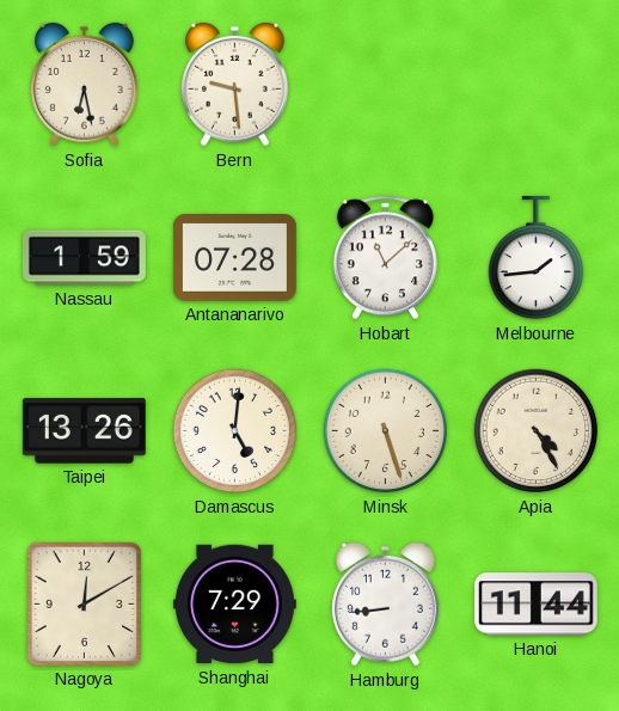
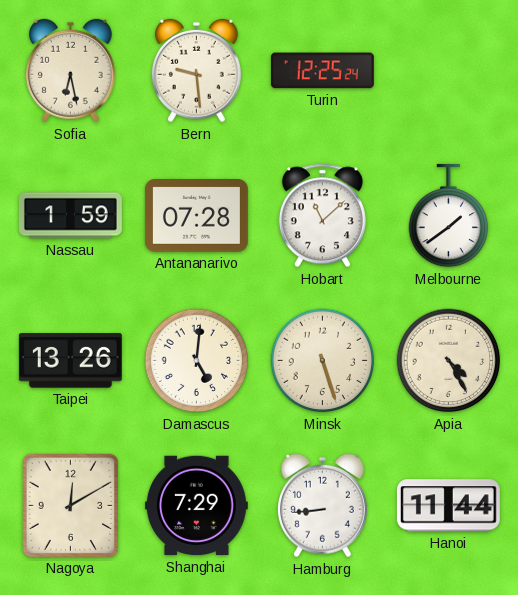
Turin: none -> 12:25
Melbourne: 1:44 -> 1:39
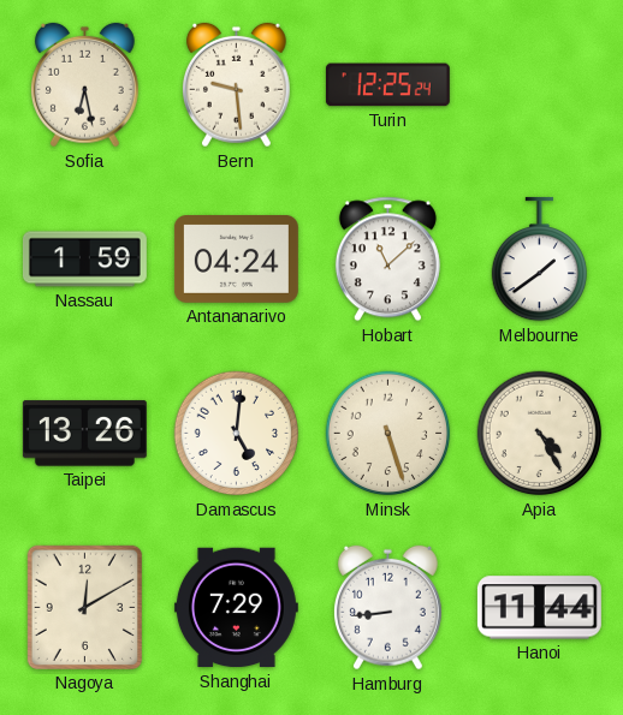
Antananarivo: 07:28 -> 04:24
